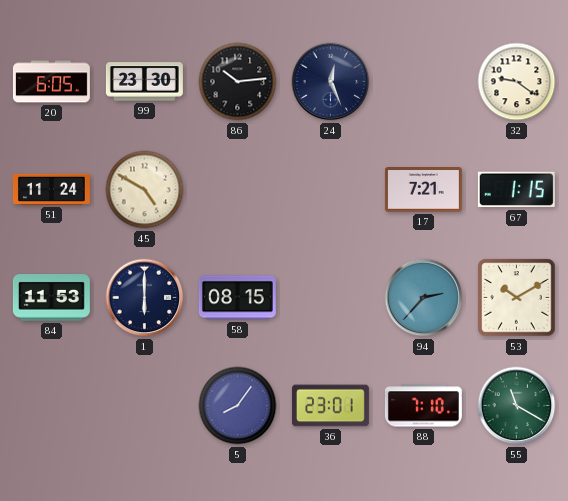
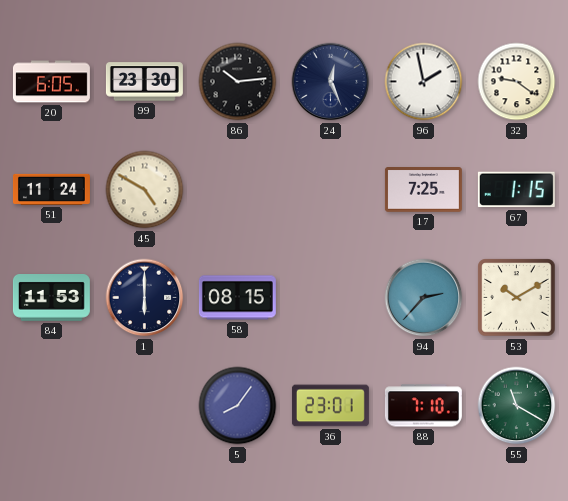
96: none -> 1:58
17: 7:21 -> 7:25
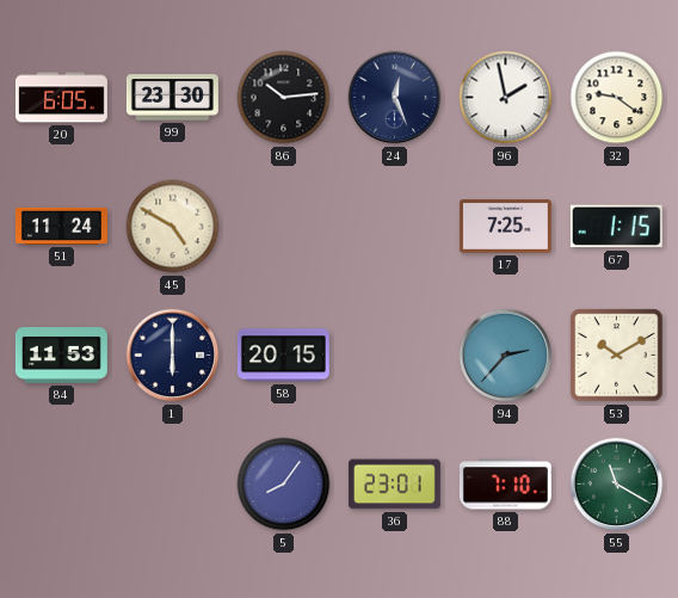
58: 08:15 -> 20:15
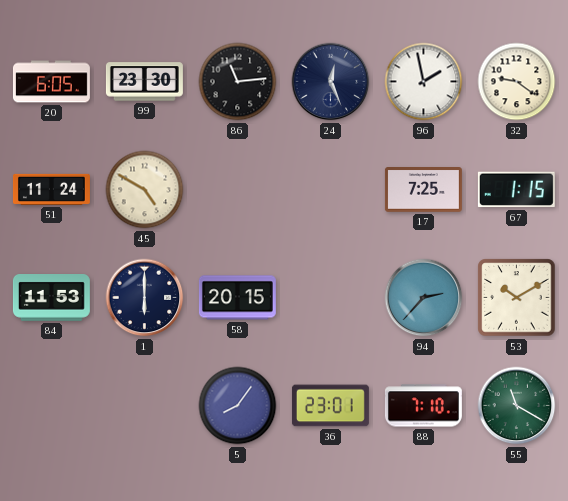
86: 10:14 -> 11:14
